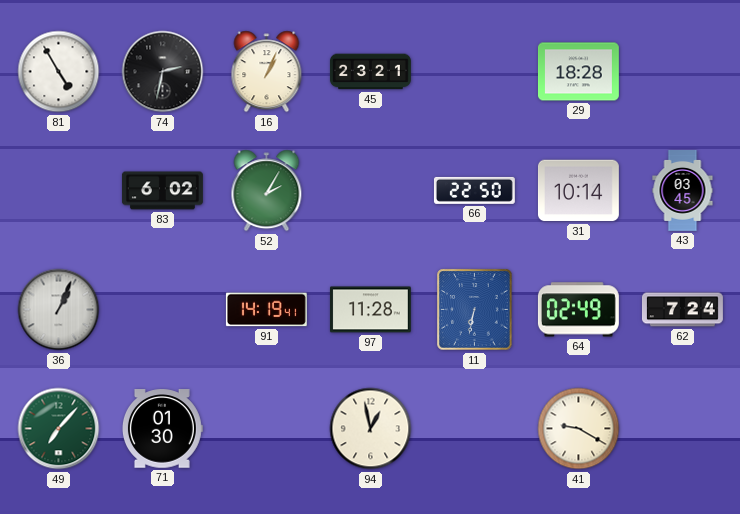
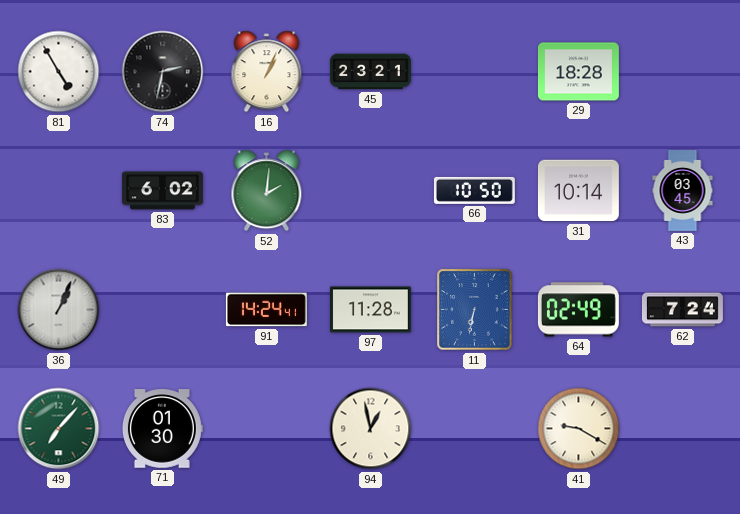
52: 2:05 -> 2:01
66: 22:50 -> 10:50
91: 14:19 -> 14:24
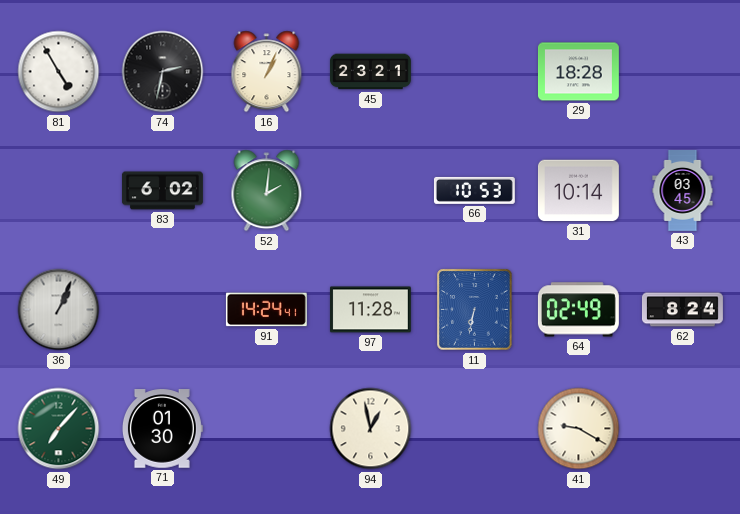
66: 10:50 -> 10:53
62: 7:24 -> 8:24
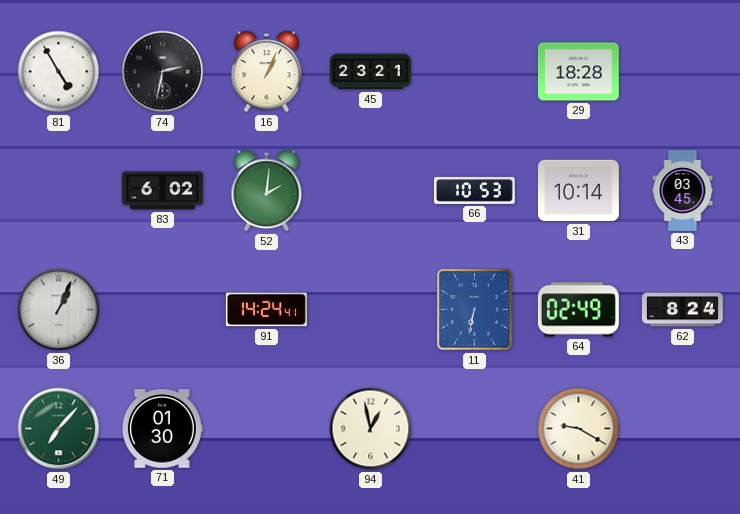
97: 11:28 -> none
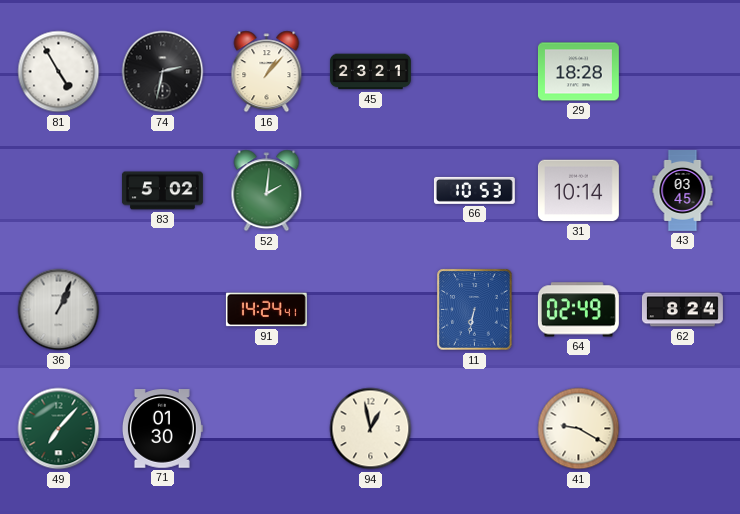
16: 1:04 -> 1:07
83: 6:02 -> 5:02
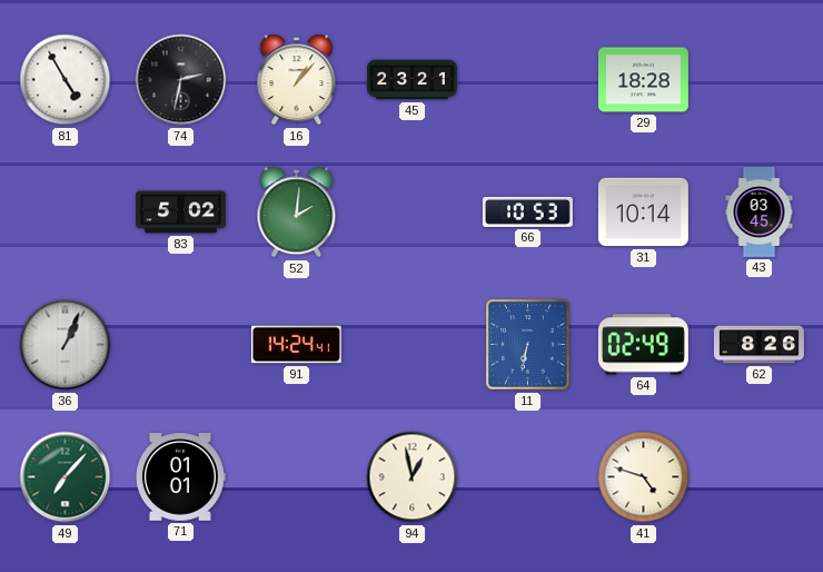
62: 8:24 -> 8:26
71: 01:30 -> 01:01
41: 9:20 -> 4:48
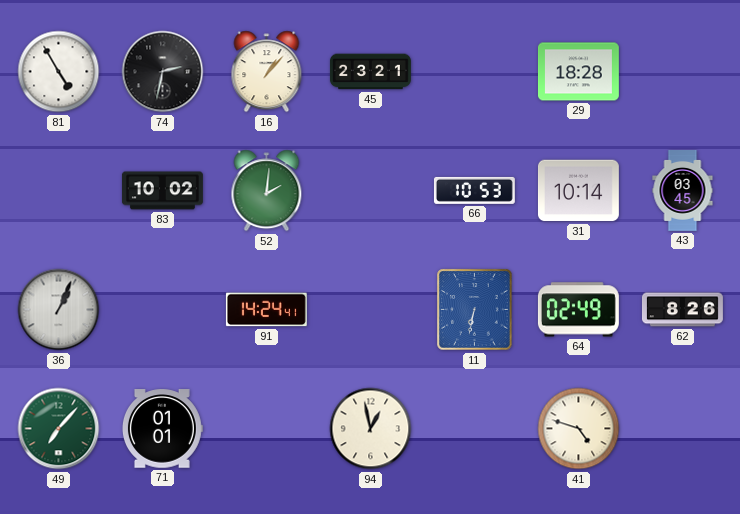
83: 5:02 -> 10:02
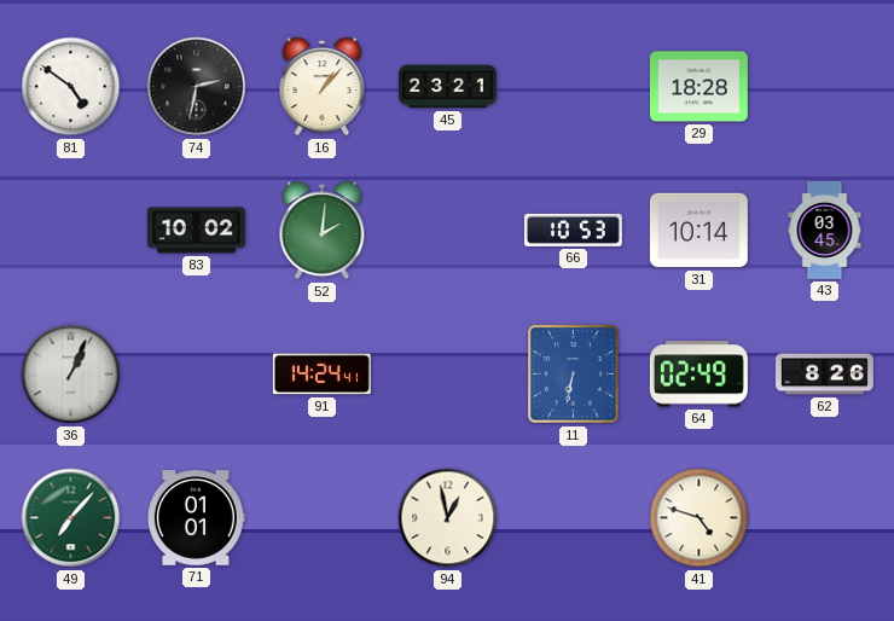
81: 4:55 -> 4:51
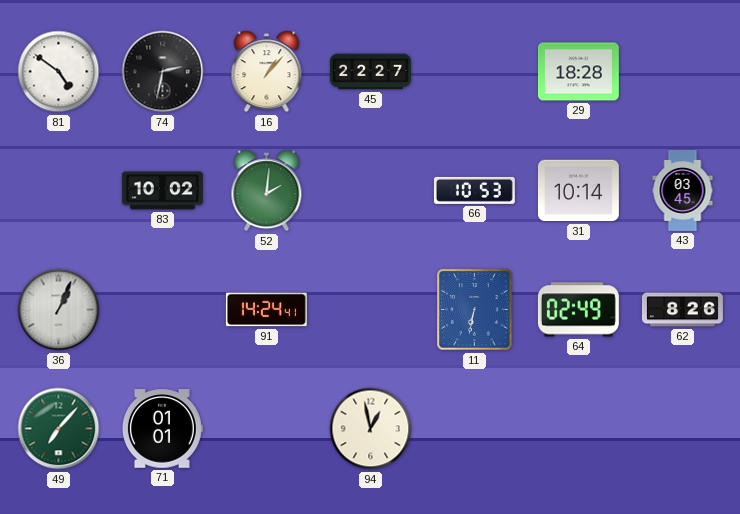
45: 23:21 -> 22:27
41: 4:48 -> none
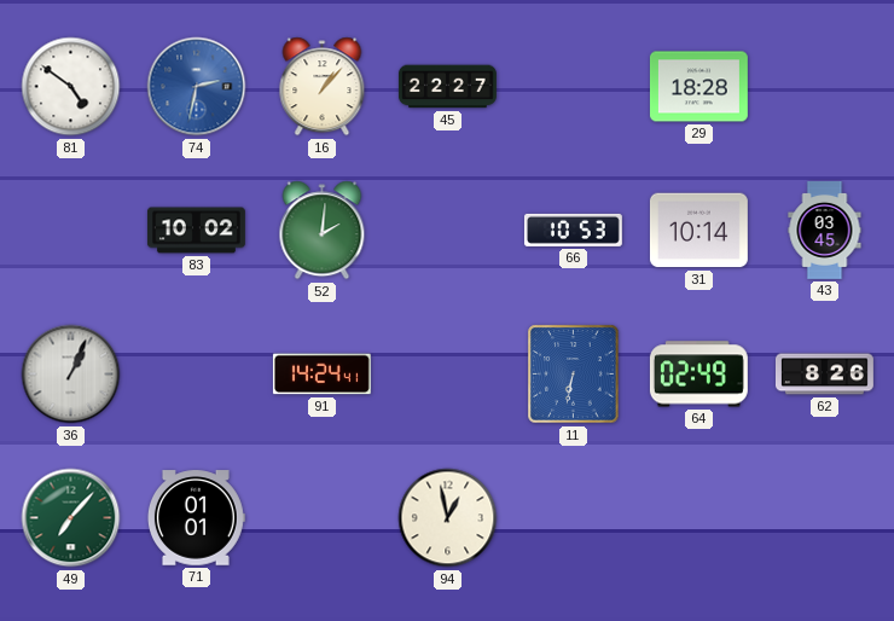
74 dial: black -> blue
